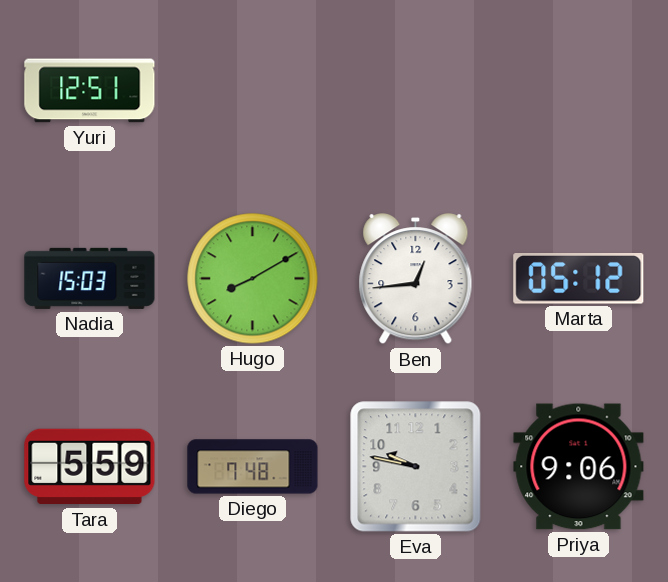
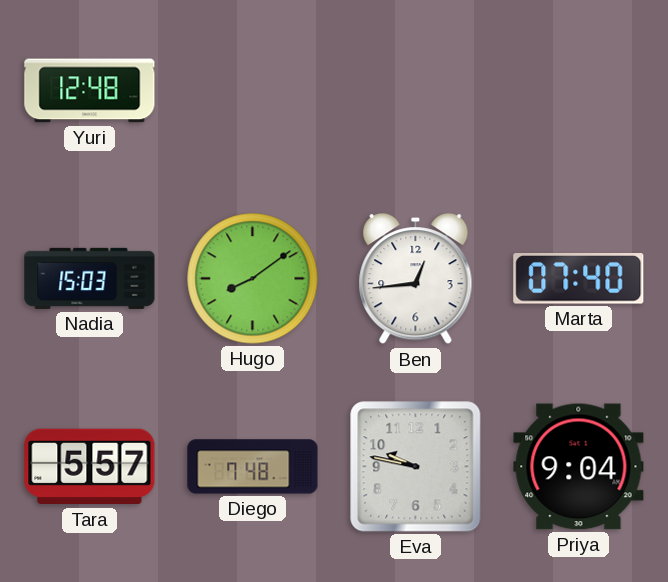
Yuri: 12:51 -> 12:48
Hugo: 8:10 -> 8:09
Marta: 05:12 -> 07:40
Tara: 5:59 -> 5:57
Priya: 9:06 -> 9:04
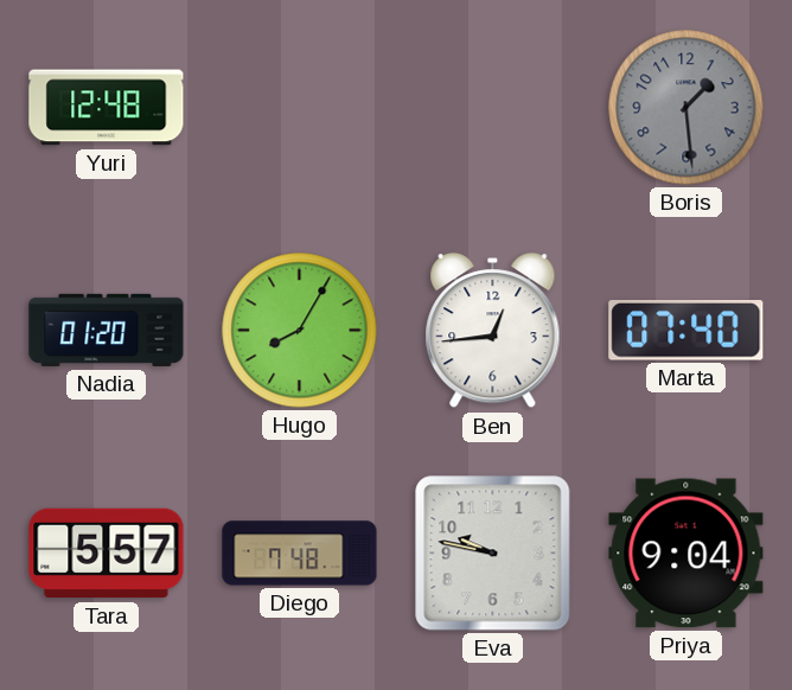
Boris: none -> 1:29
Nadia: 15:03 -> 01:20
Hugo: 8:09 -> 8:05
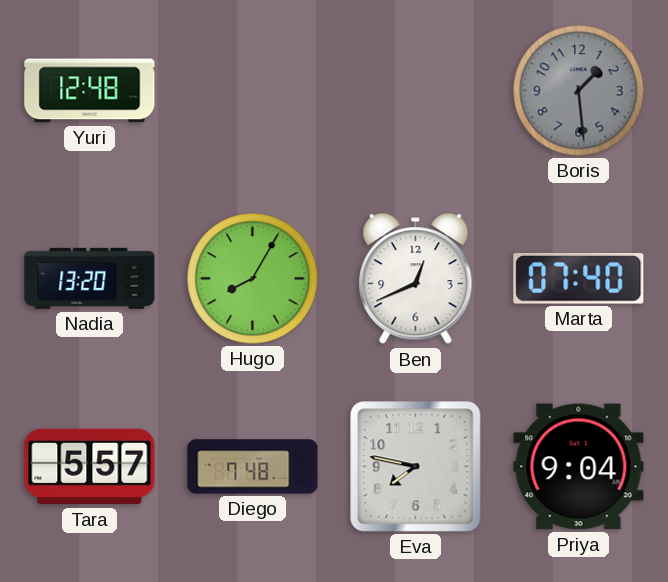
Nadia: 01:20 -> 13:20
Ben: 12:44 -> 12:41
Eva: 9:47 -> 7:47
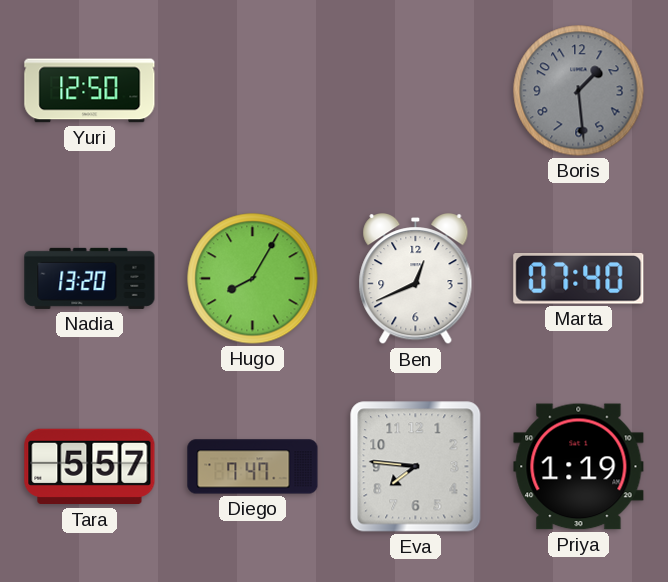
Yuri: 12:48 -> 12:50
Diego: 7:48 -> 7:47
Eva: 7:47 -> 7:46
Priya: 9:04 -> 1:19
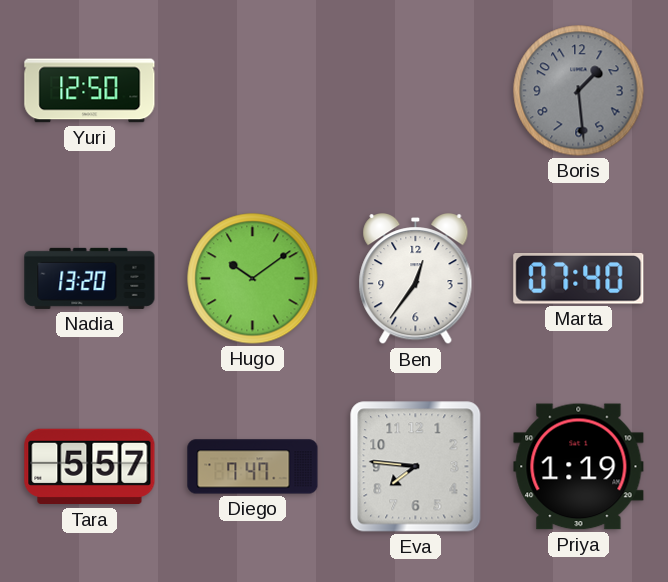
Hugo: 8:05 -> 10:09
Ben: 12:41 -> 12:36
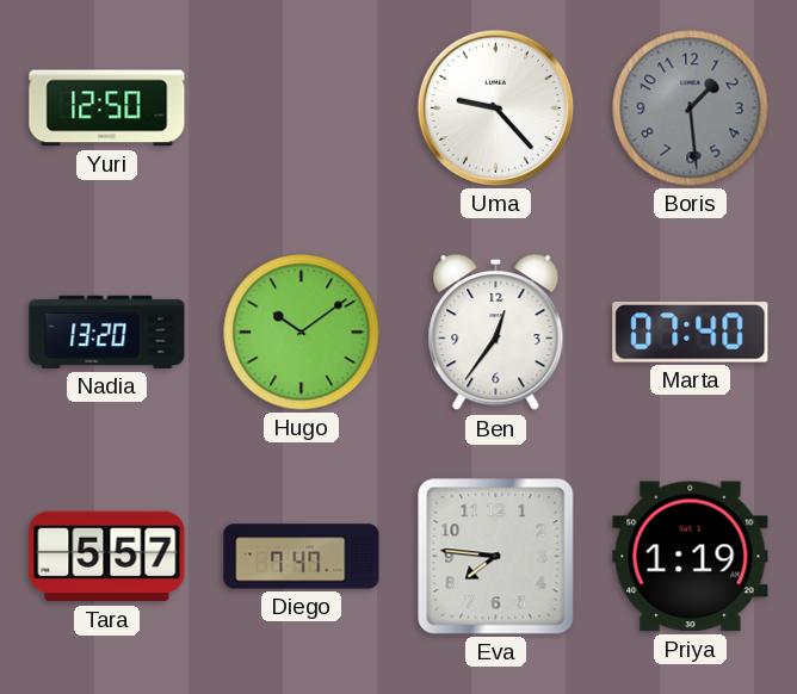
Uma: none -> 9:23
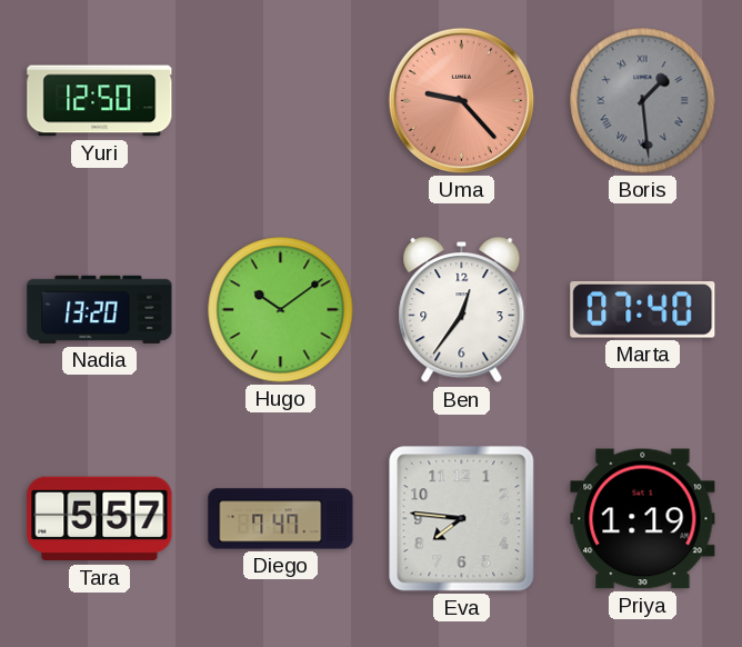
Uma dial: white -> salmon
Boris numerals: Arabic -> Roman
